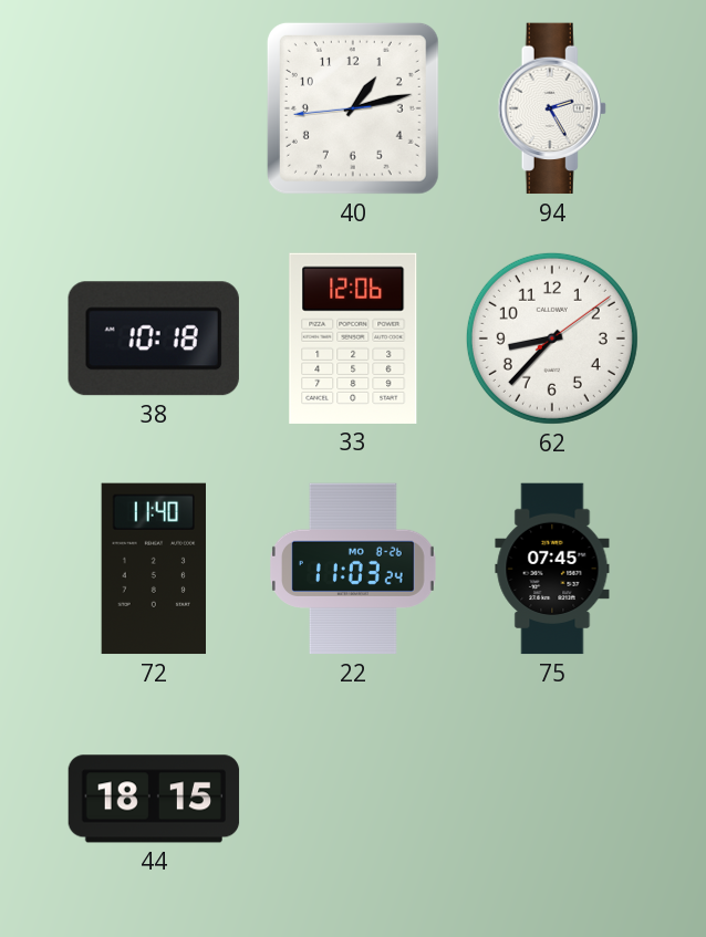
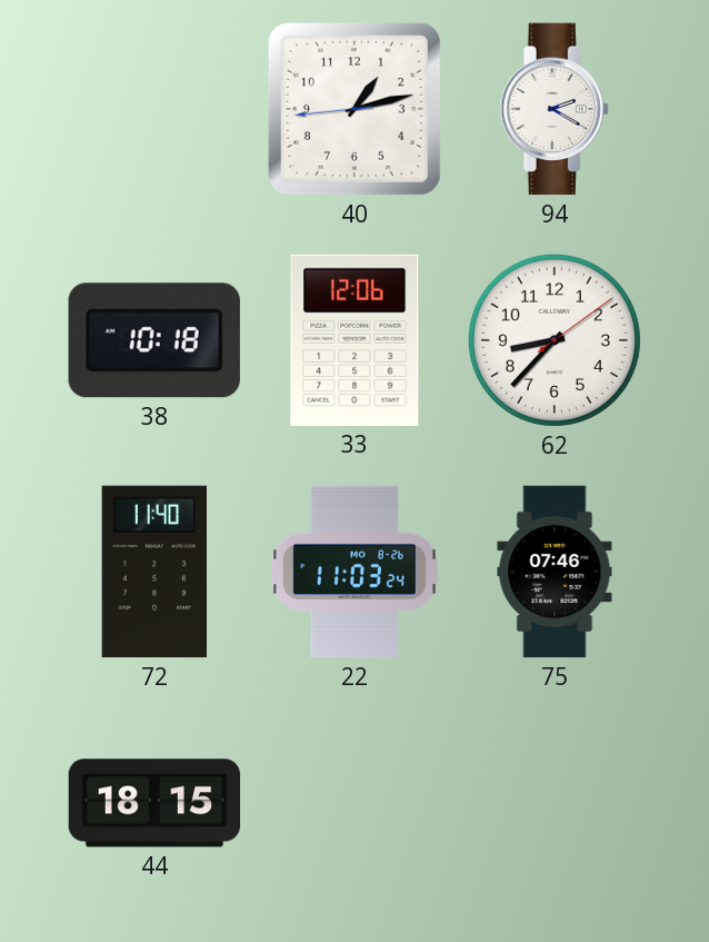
94: 2:25 -> 2:20
75: 07:45 -> 07:46
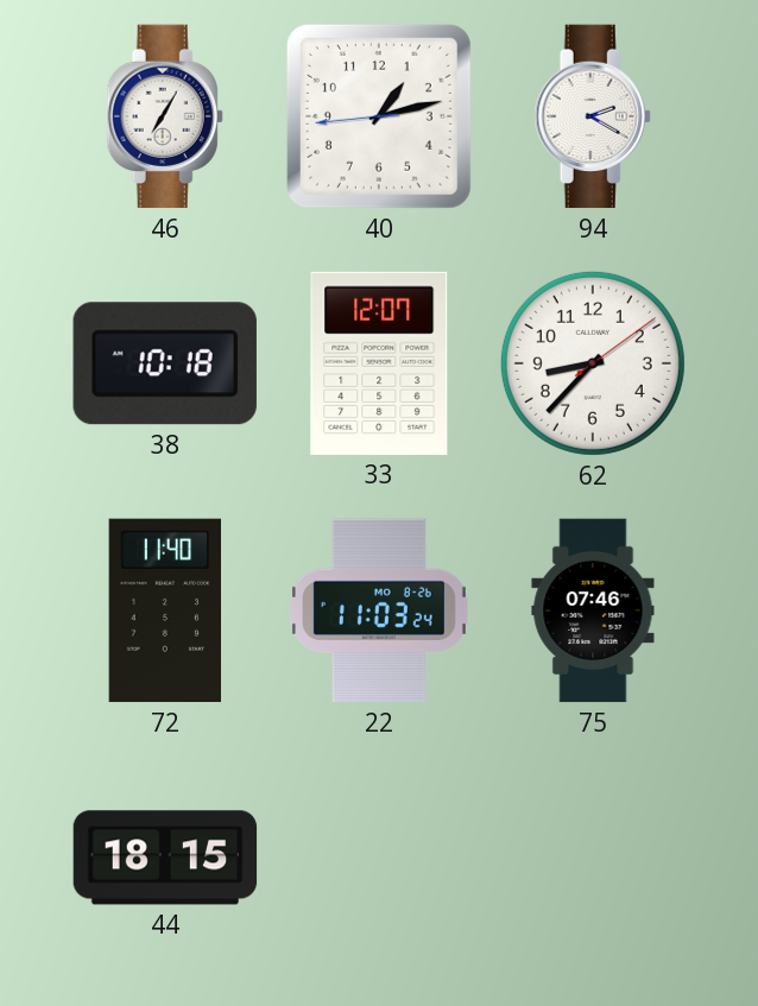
46: none -> 7:05
33: 12:06 -> 12:07
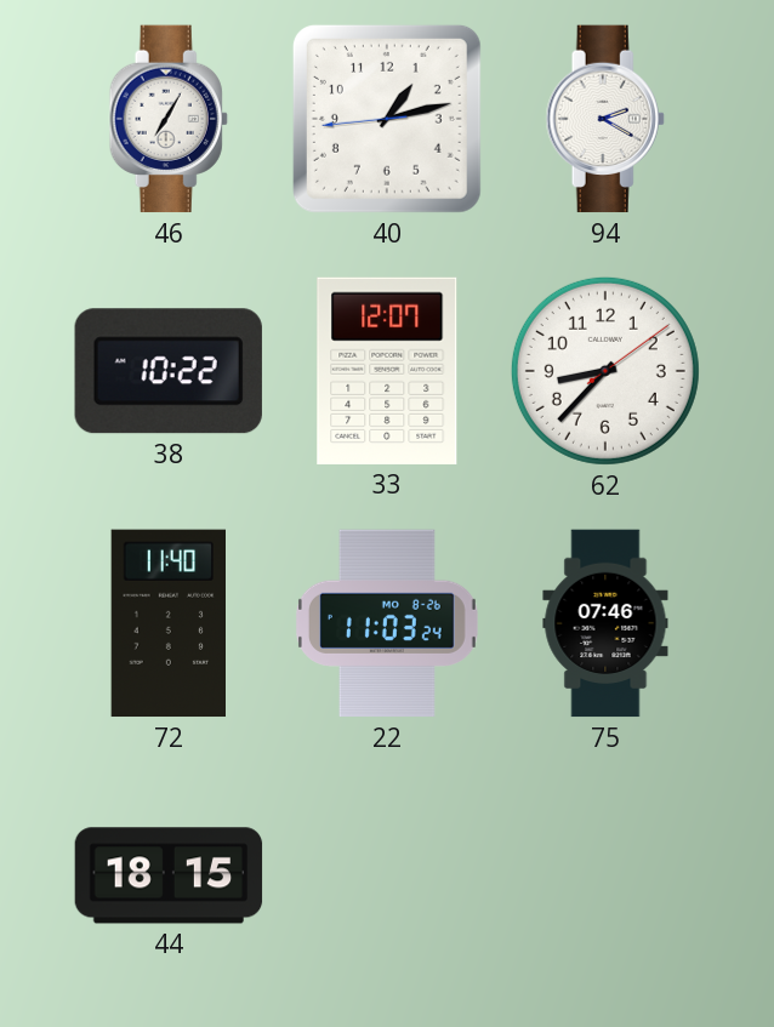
38: 10:18 -> 10:22
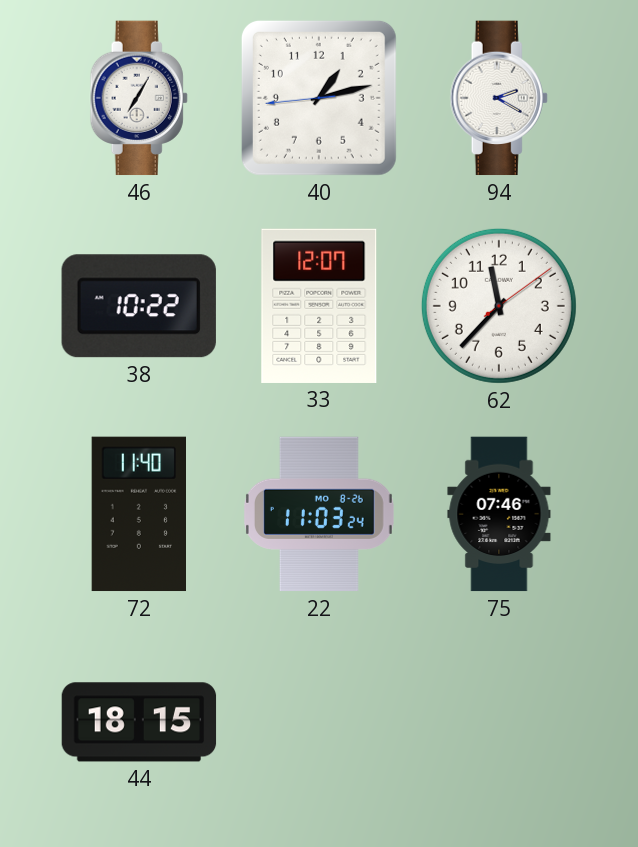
62: 8:37 -> 11:37
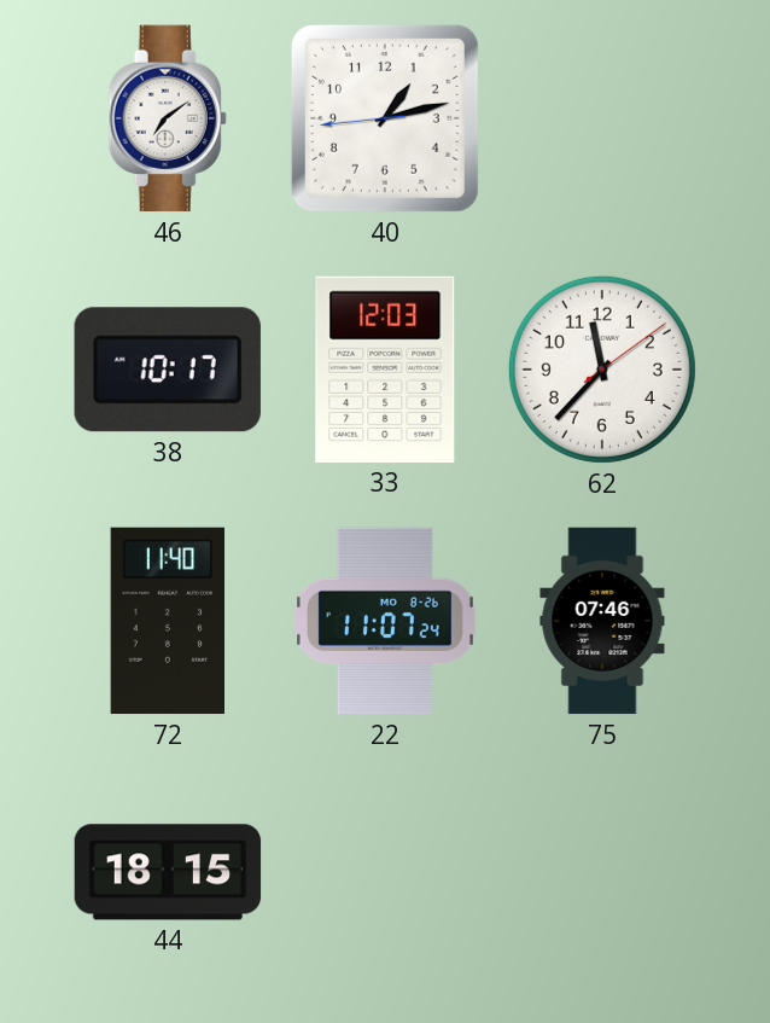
46: 7:05 -> 7:09
94: 2:20 -> none
38: 10:22 -> 10:17
33: 12:07 -> 12:03
22: 11:03 -> 11:07
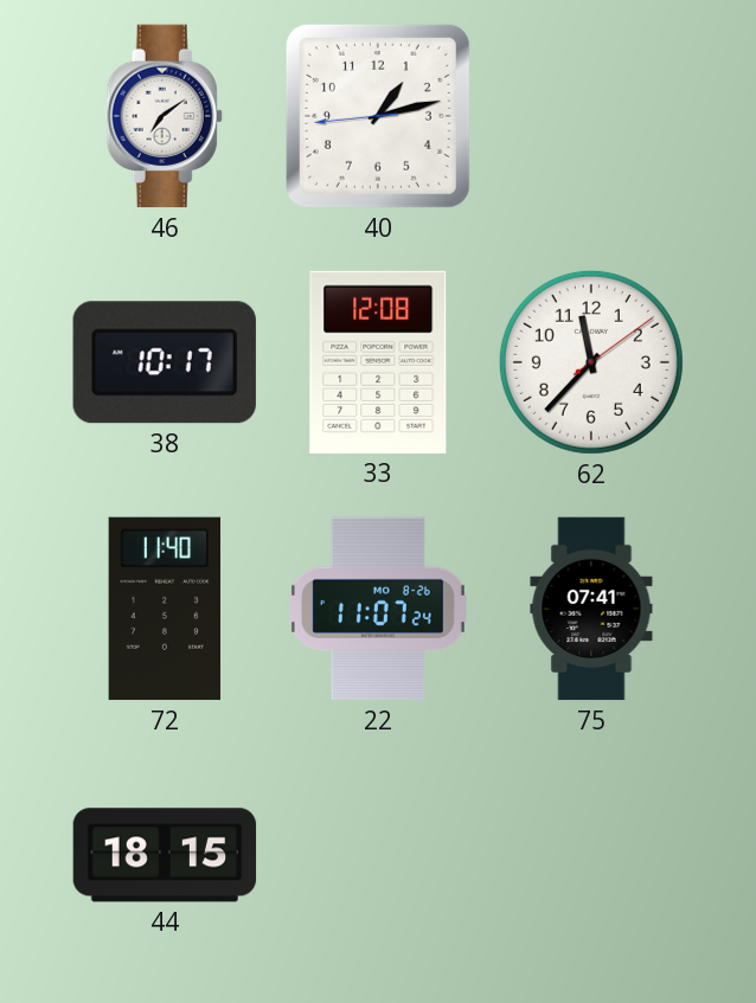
33: 12:03 -> 12:08
75: 07:46 -> 07:41
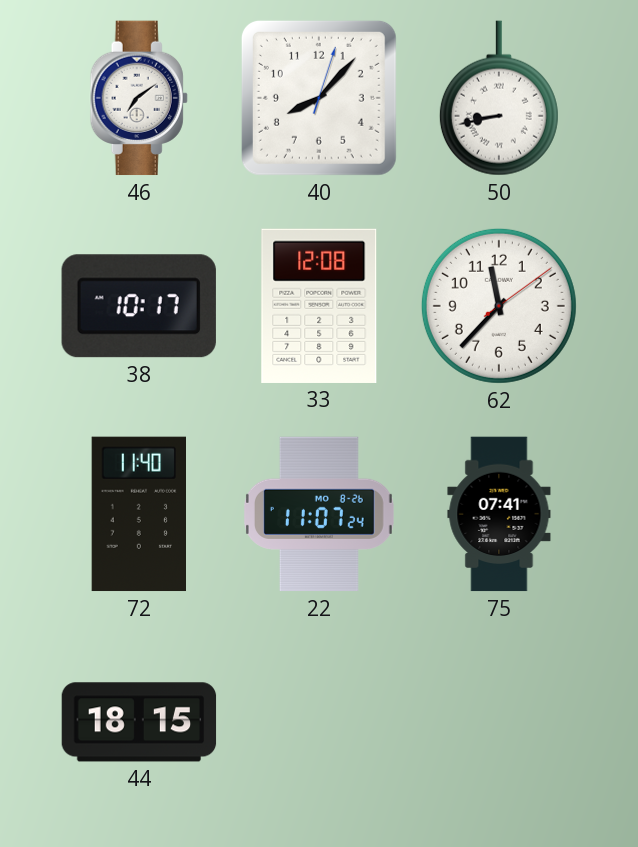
40: 1:12 -> 8:07
50: none -> 8:43
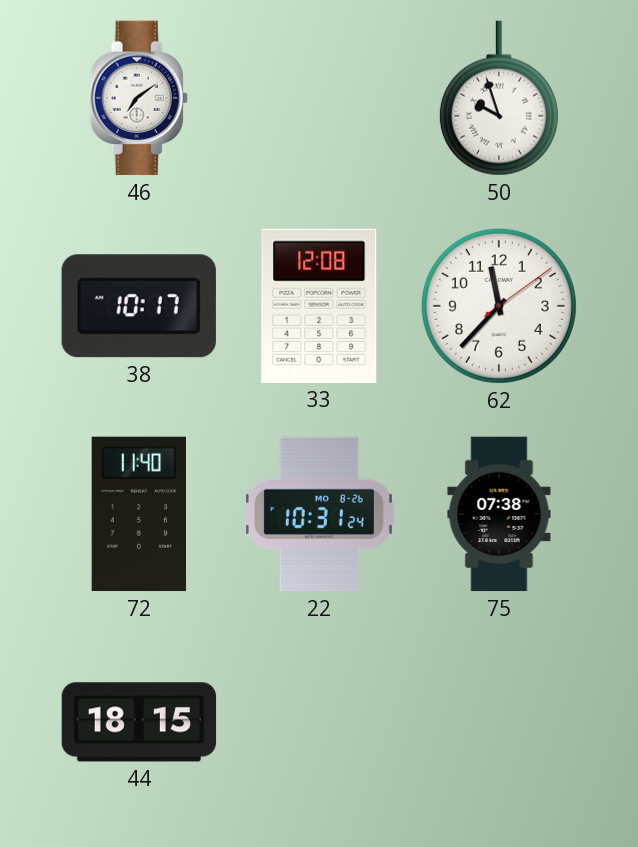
40: 8:07 -> none
50: 8:43 -> 9:57
22: 11:07 -> 10:31
75: 07:41 -> 07:38
